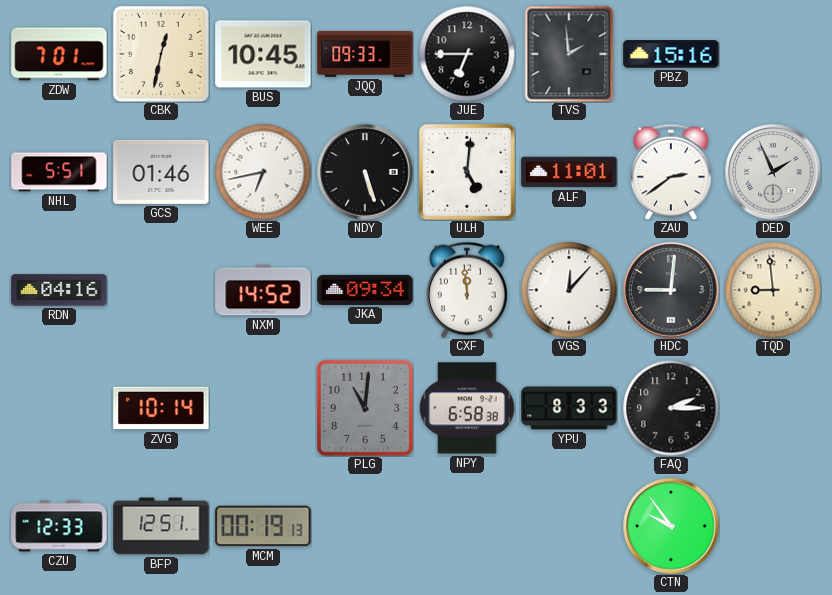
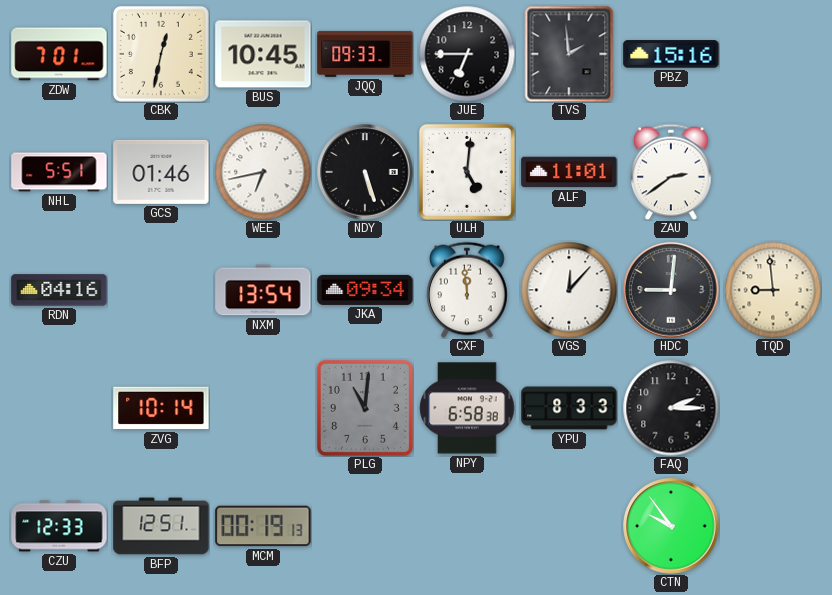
DED: 1:56 -> none
NXM: 14:52 -> 13:54
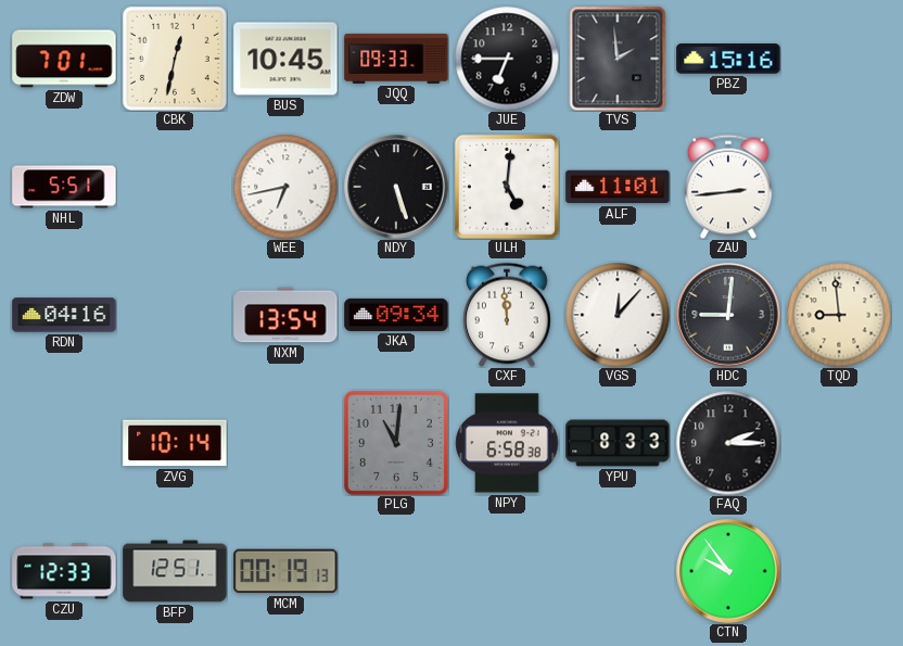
GCS: 01:46 -> none
ZAU: 2:39 -> 2:44
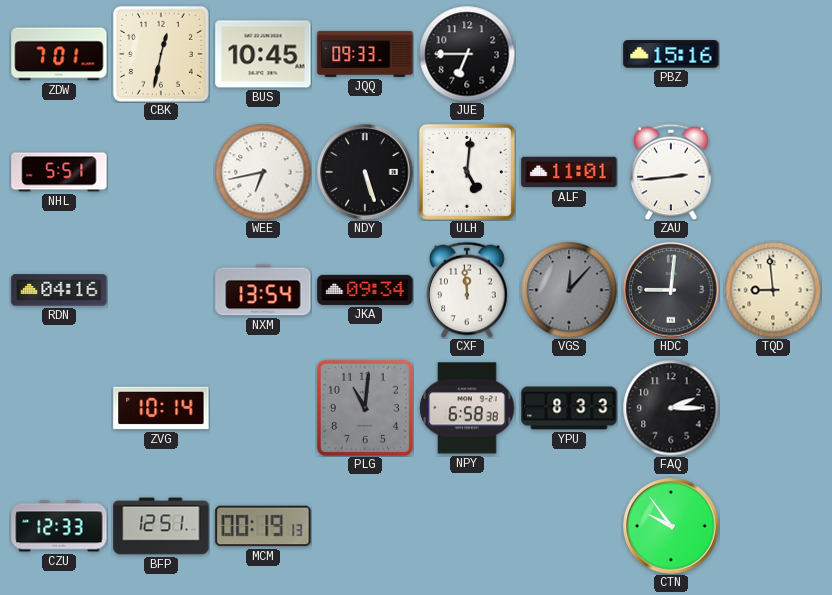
TVS: 1:59 -> none
VGS dial: white -> grey
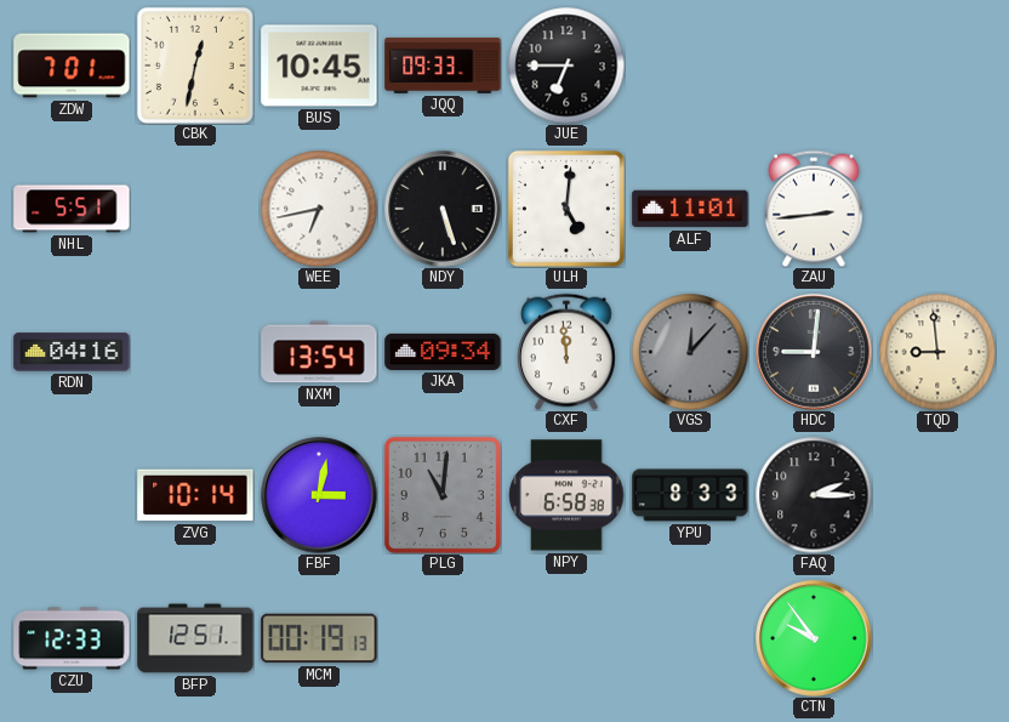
PBZ: 15:16 -> none
FBF: none -> 3:02
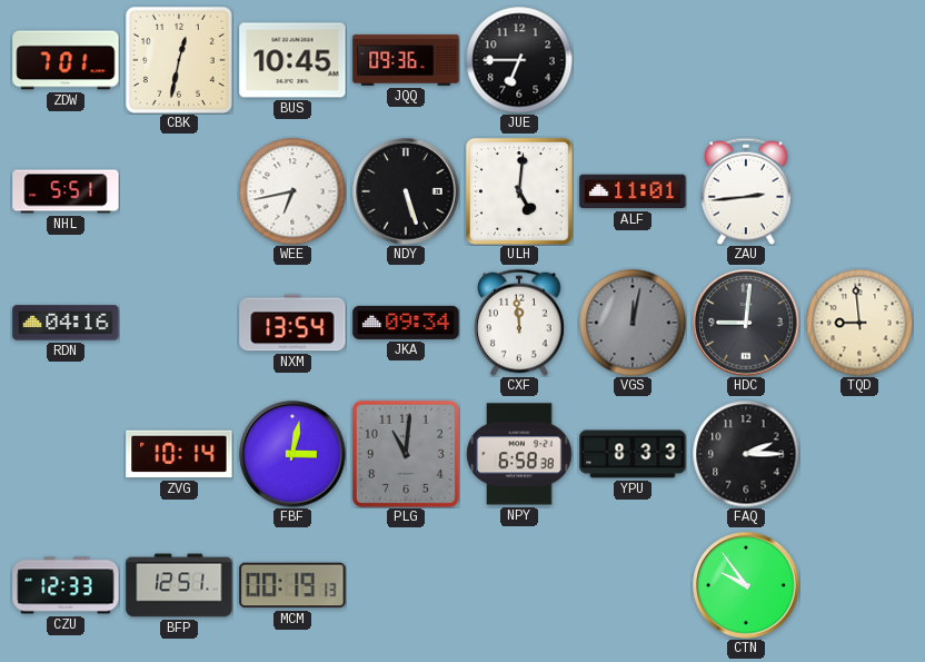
JQQ: 09:33 -> 09:36
VGS: 12:07 -> 12:02
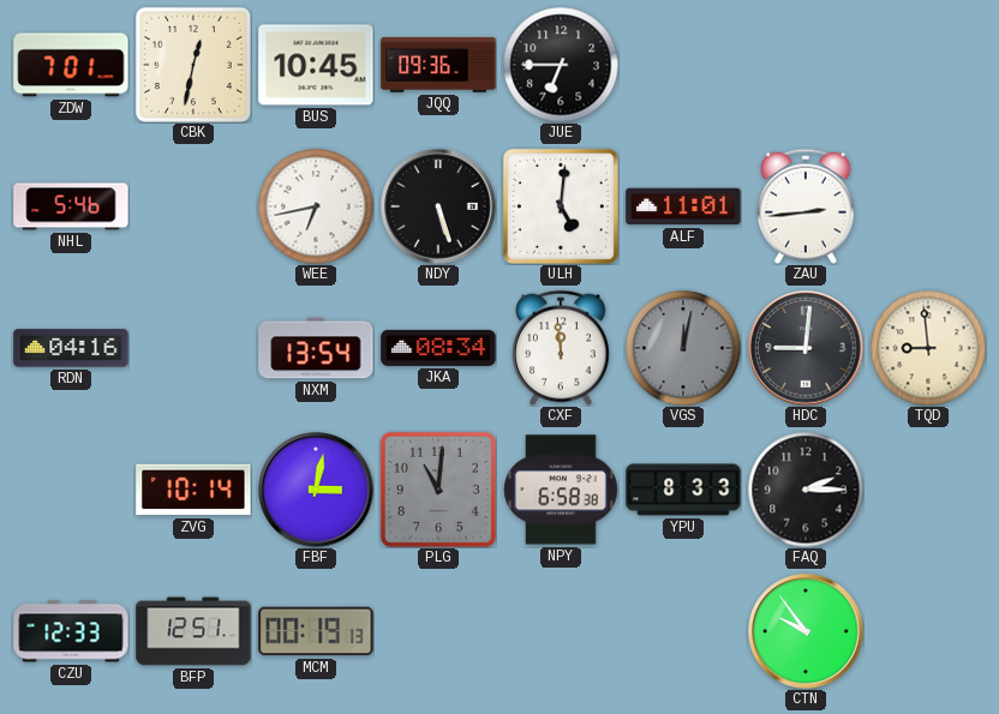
NHL: 5:51 -> 5:46
JKA: 09:34 -> 08:34
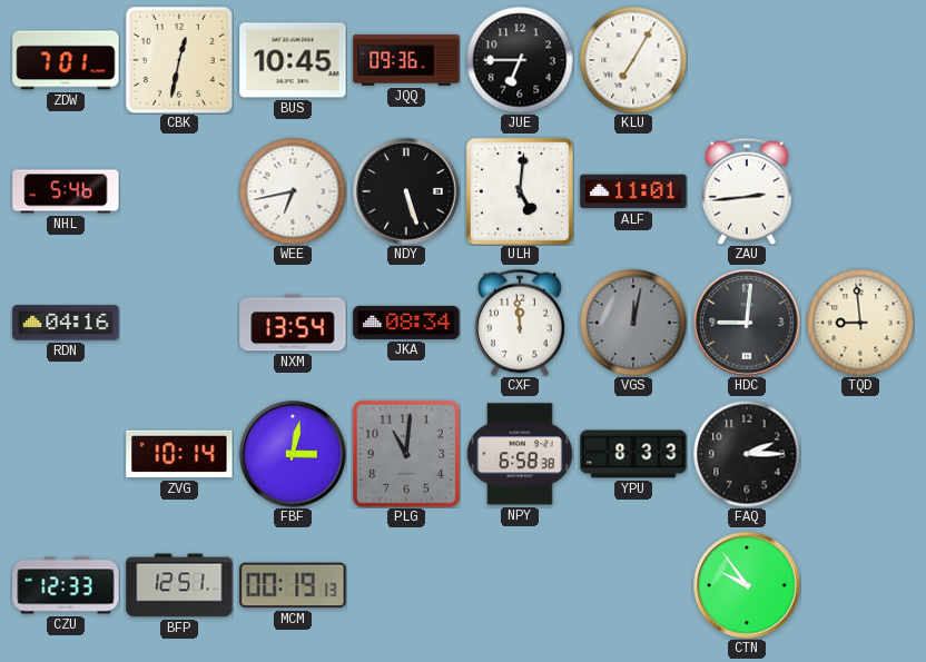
KLU: none -> 7:05
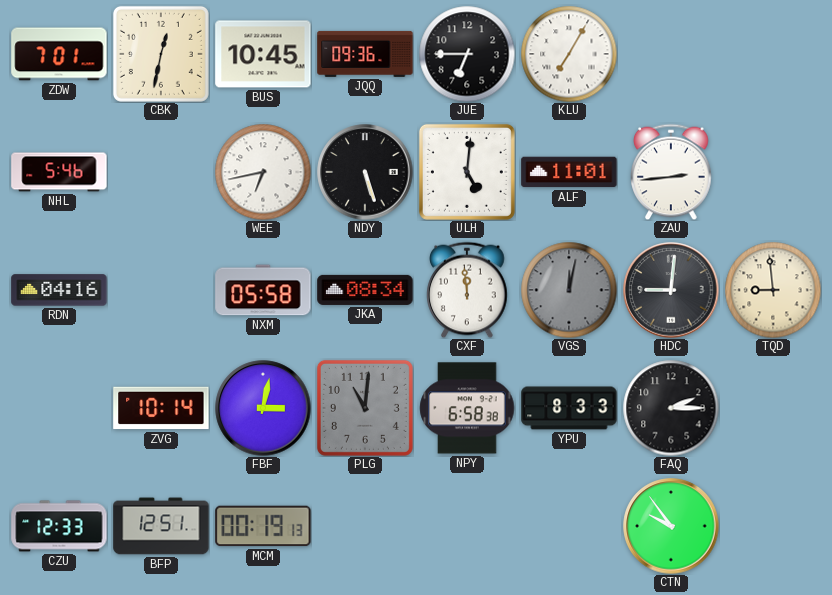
NXM: 13:54 -> 05:58
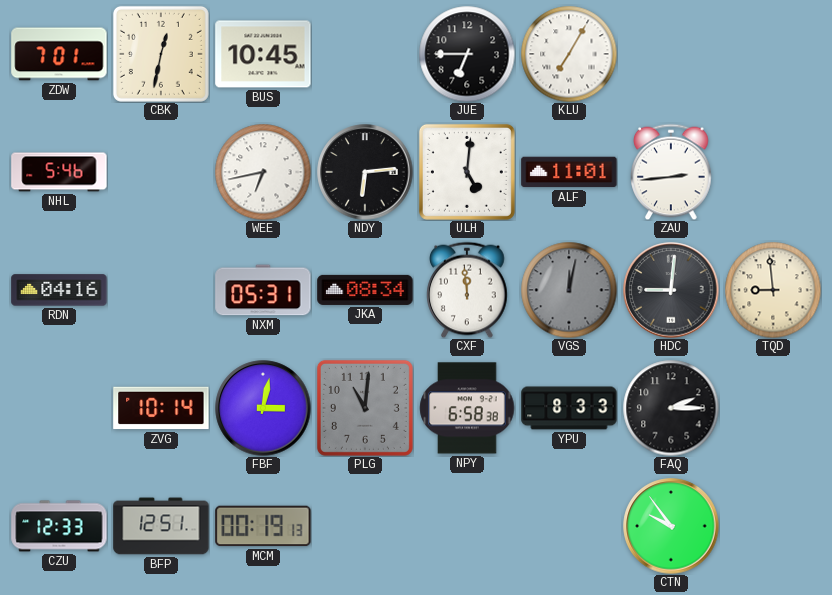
JQQ: 09:36 -> none
NDY: 5:27 -> 6:14
NXM: 05:58 -> 05:31
